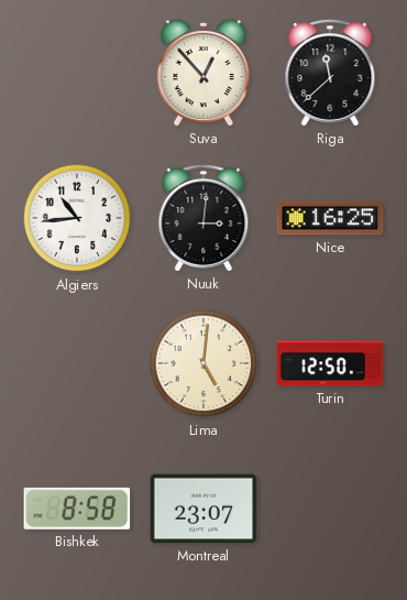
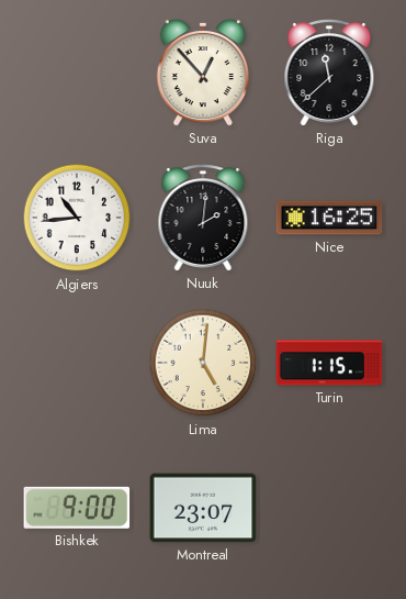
Nuuk: 3:01 -> 2:01
Turin: 12:50 -> 1:15
Bishkek: 8:58 -> 9:00
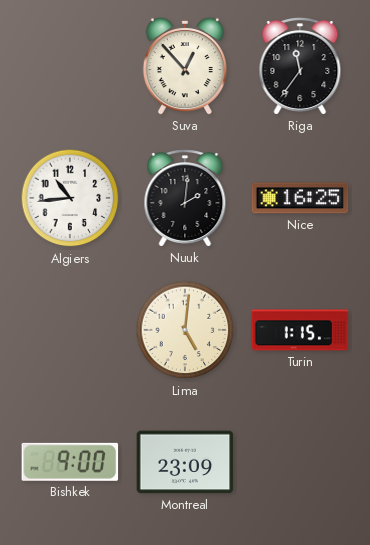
Riga: 11:38 -> 11:36
Montreal: 23:07 -> 23:09
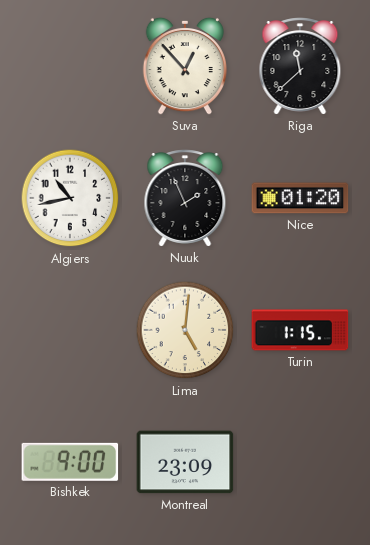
Riga: 11:36 -> 11:38
Algiers: 10:44 -> 10:43
Nuuk: 2:01 -> 1:56
Nice: 16:25 -> 01:20
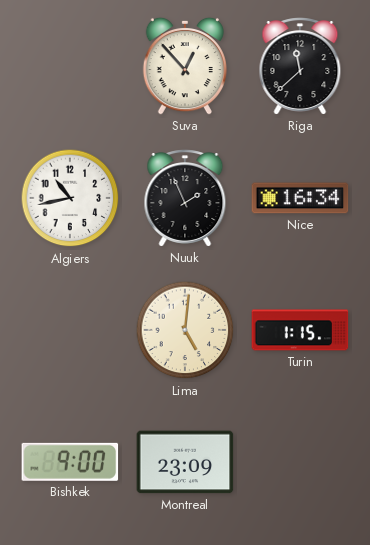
Nice: 01:20 -> 16:34
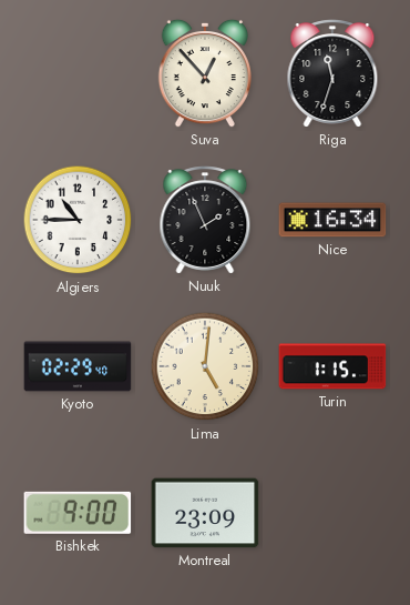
Riga: 11:38 -> 11:33
Algiers: 10:43 -> 10:45
Kyoto: none -> 02:29
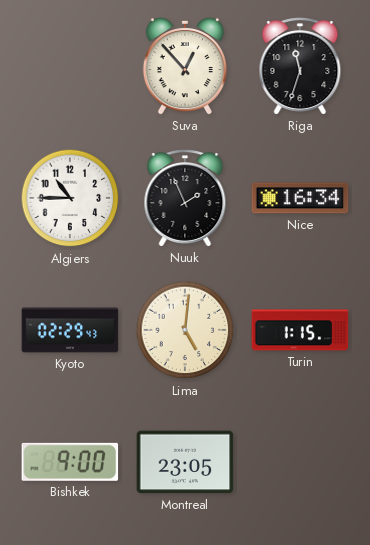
Kyoto: 02:29:40 -> 02:29:43
Montreal: 23:09 -> 23:05
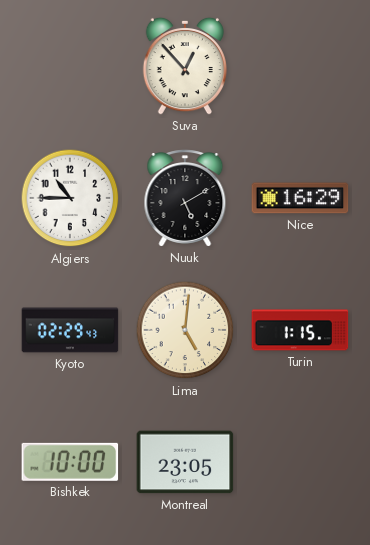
Riga: 11:33 -> none
Nuuk: 1:56 -> 5:10
Nice: 16:34 -> 16:29
Bishkek: 9:00 -> 10:00
